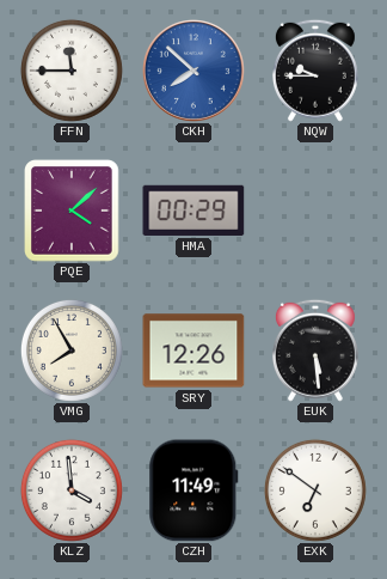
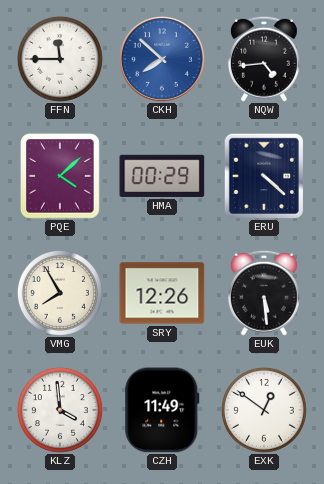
NQW: 9:45 -> 4:44
ERU: none -> 4:22
EXK: 6:51 -> 12:51
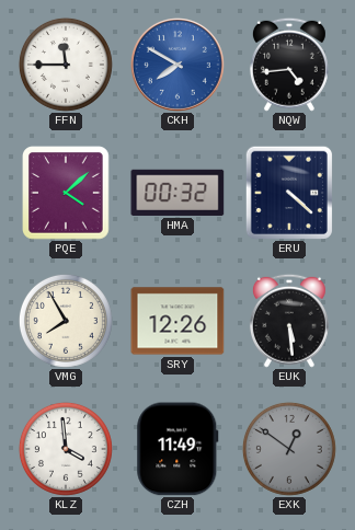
CKH: 7:52 -> 7:50
HMA: 00:29 -> 00:32
EXK dial: white -> grey
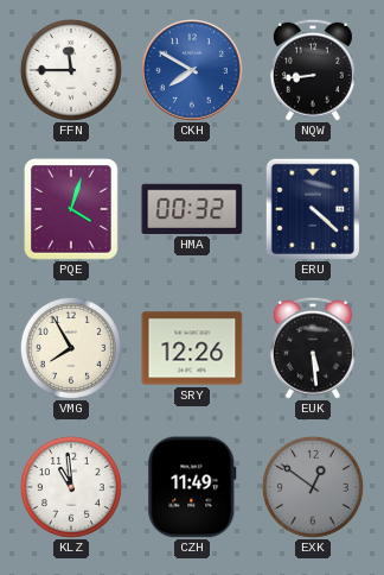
NQW: 4:44 -> 8:44
PQE: 4:08 -> 4:03
KLZ: 3:59 -> 10:59
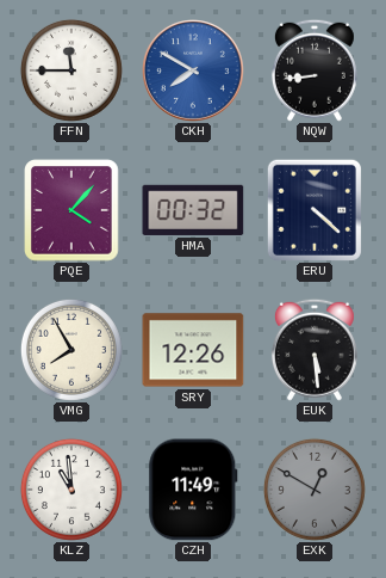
PQE: 4:03 -> 4:07
EXK: 12:51 -> 12:50
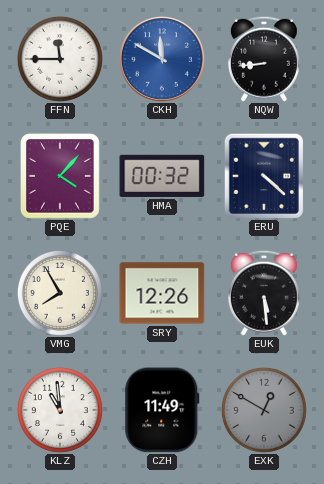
CKH: 7:50 -> 11:50
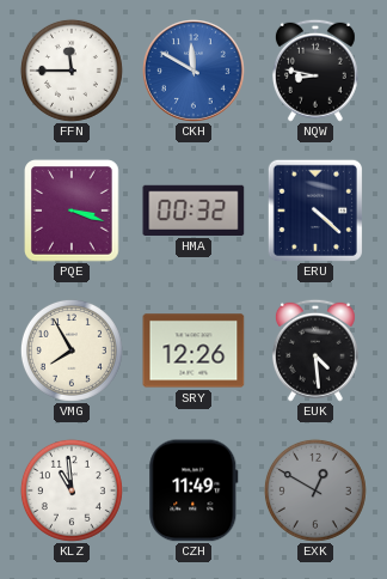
NQW: 8:44 -> 8:47
PQE: 4:07 -> 3:18
EUK: 5:29 -> 4:29
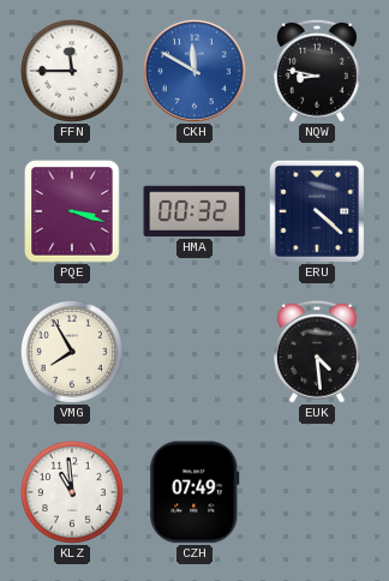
SRY: 12:26 -> none
CZH: 11:49 -> 07:49
EXK: 12:50 -> none
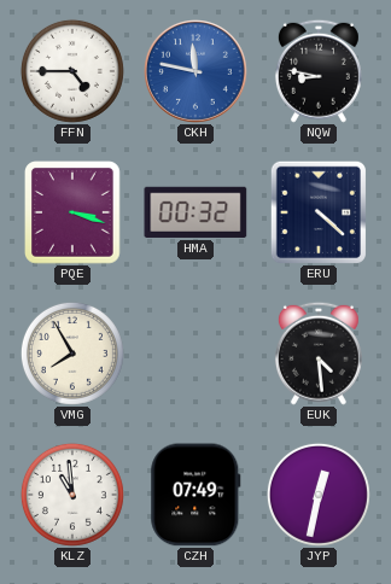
FFN: 11:45 -> 4:45
CKH: 11:50 -> 11:47
JYP: none -> 12:32
